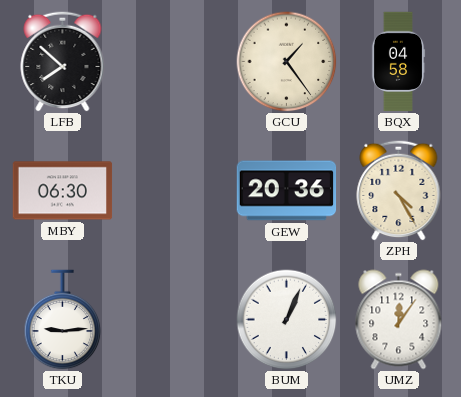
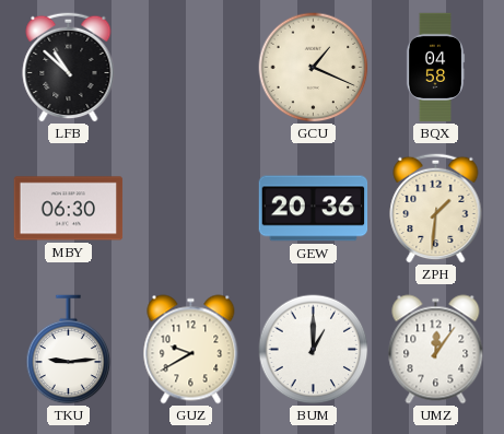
LFB: 7:52 -> 10:52
GCU: 1:24 -> 1:19
ZPH: 4:25 -> 1:31
GUZ: none -> 9:40
BUM: 1:04 -> 1:00
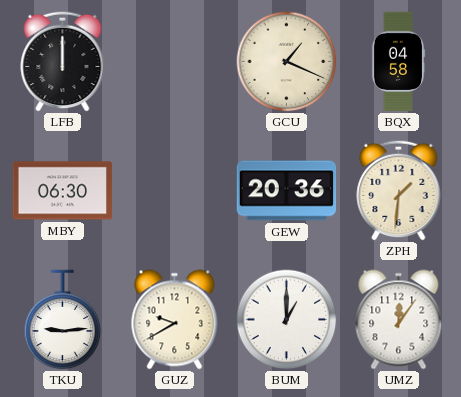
LFB: 10:52 -> 12:00
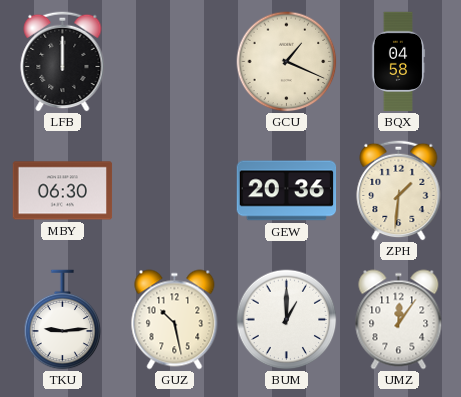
GUZ: 9:40 -> 10:28
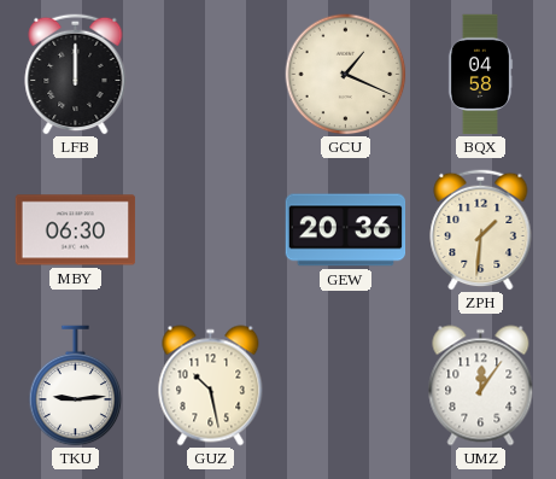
BUM: 1:00 -> none
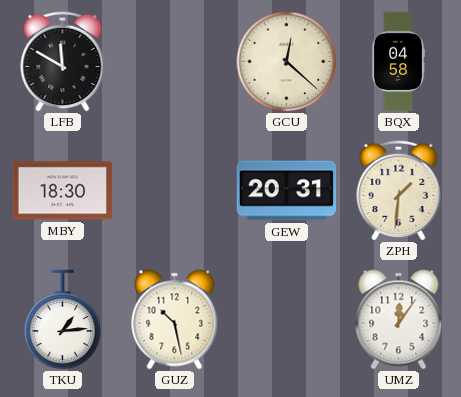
LFB: 12:00 -> 11:50
GCU: 1:19 -> 12:22
MBY: 06:30 -> 18:30
GEW: 20:36 -> 20:31
TKU: 9:14 -> 1:14
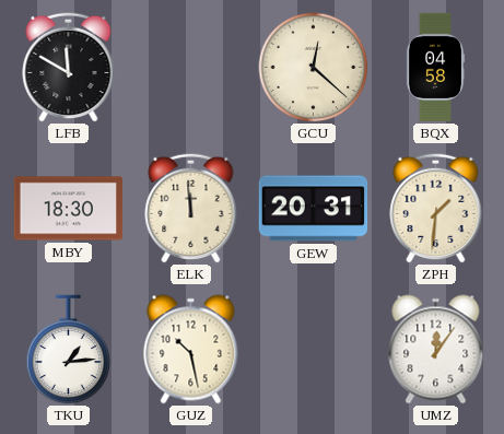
ELK: none -> 11:59
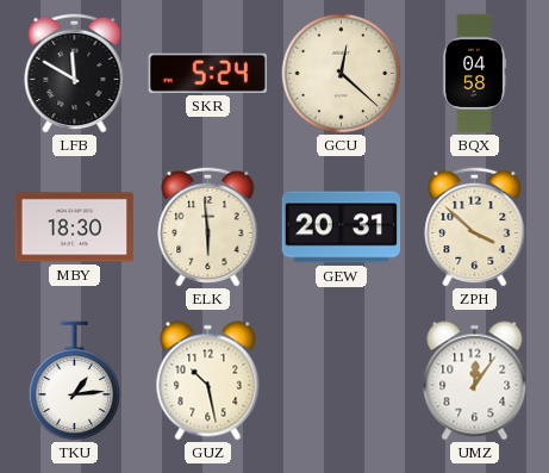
SKR: none -> 5:24
ELK: 11:59 -> 5:59
ZPH: 1:31 -> 3:52
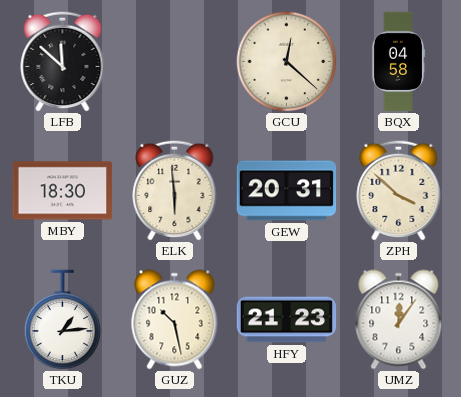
LFB: 11:50 -> 11:52
SKR: 5:24 -> none
HFY: none -> 21:23
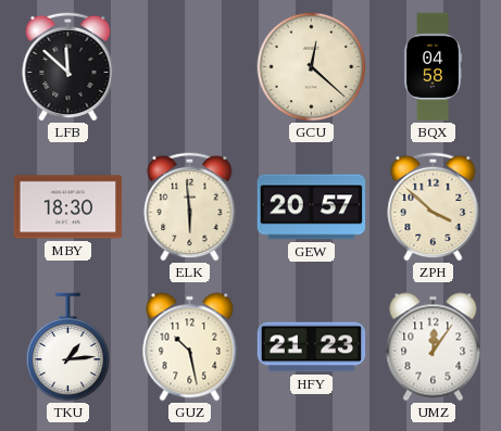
GEW: 20:31 -> 20:57
